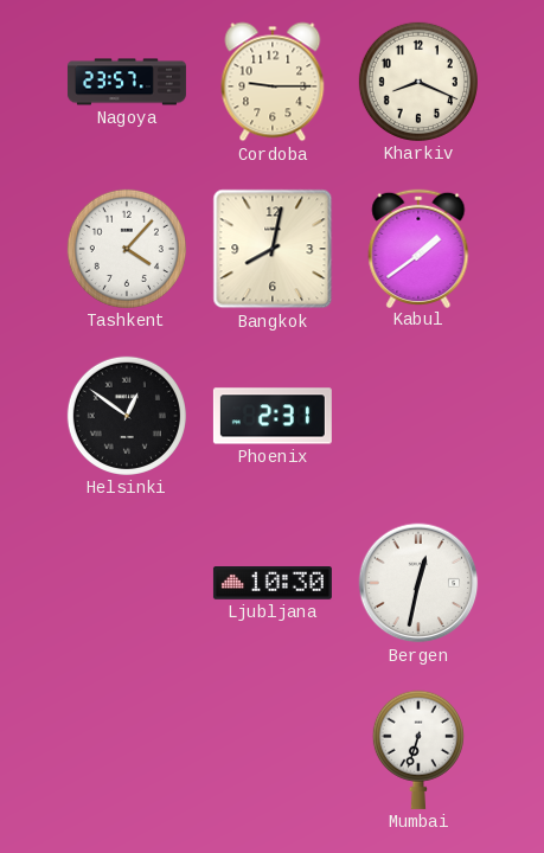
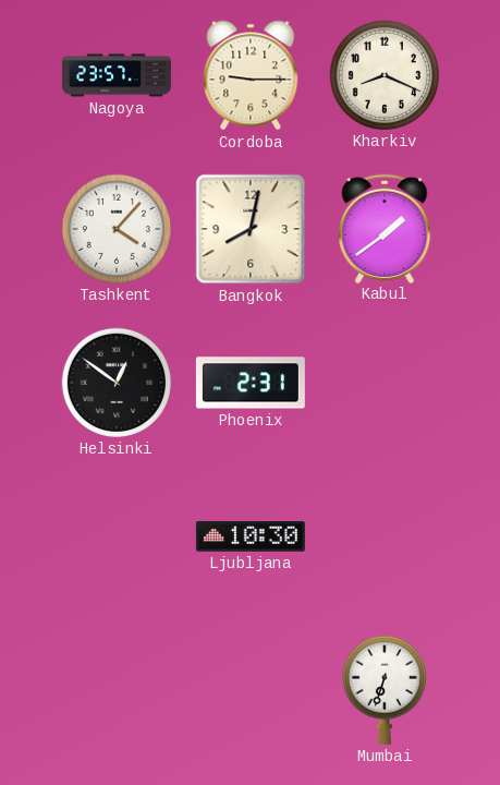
Bergen: 12:32 -> none
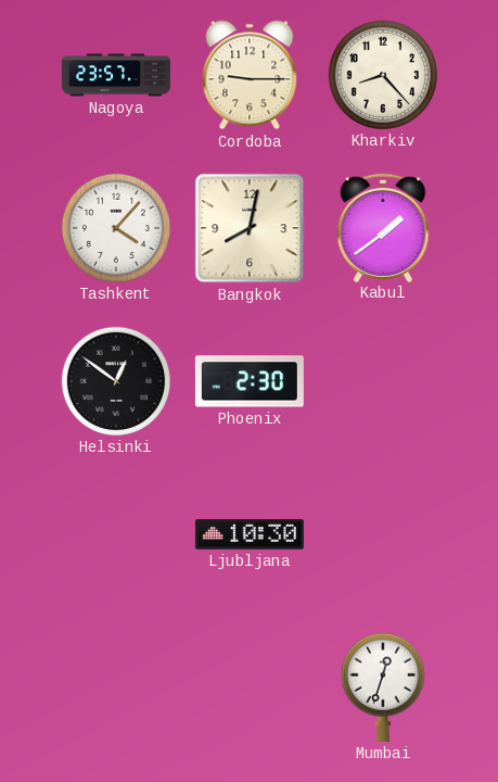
Kharkiv: 8:19 -> 8:23
Phoenix: 2:31 -> 2:30
Mumbai: 6:33 -> 12:33
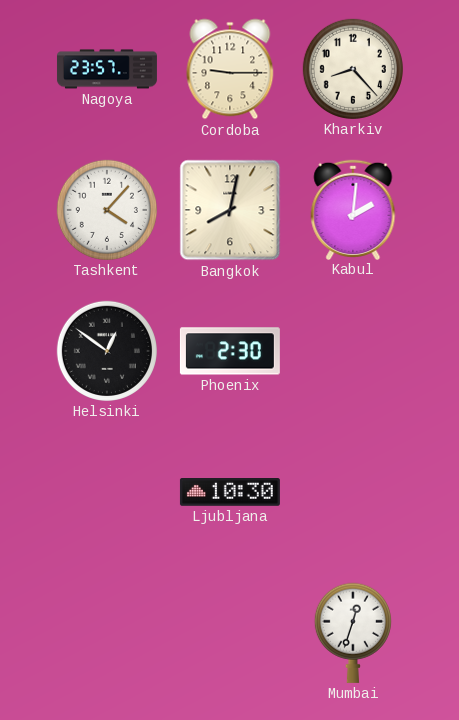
Kabul: 1:39 -> 2:01
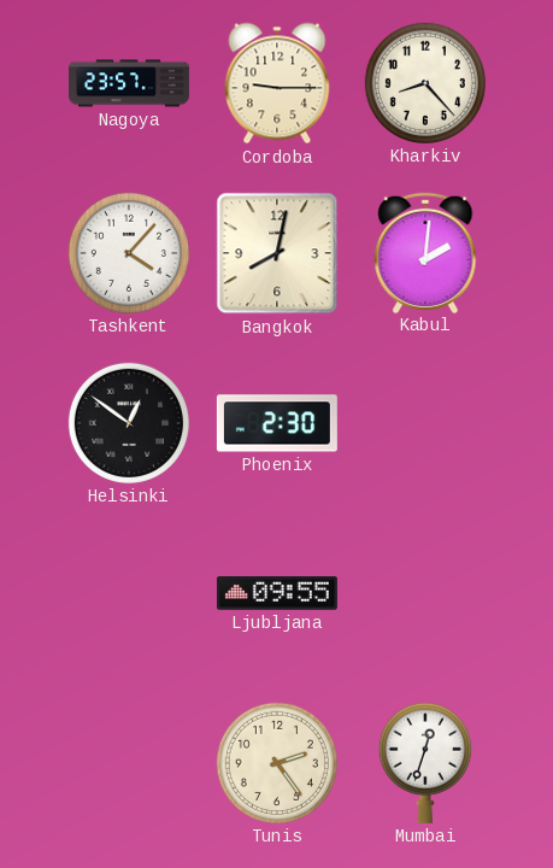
Ljubljana: 10:30 -> 09:55
Tunis: none -> 2:24
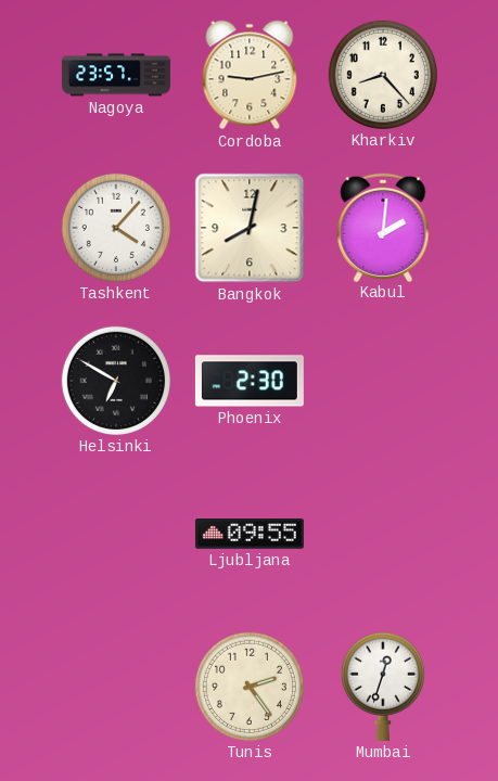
Cordoba: 9:15 -> 9:13
Helsinki: 12:51 -> 6:50
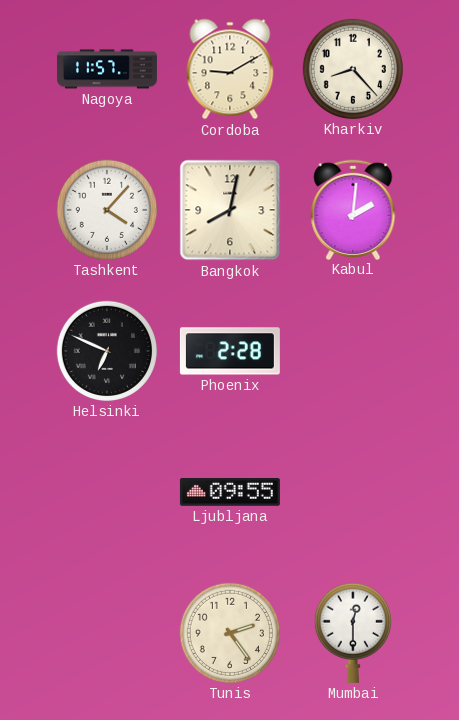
Nagoya: 23:57 -> 11:57
Cordoba: 9:13 -> 9:10
Helsinki: 6:50 -> 6:49
Phoenix: 2:30 -> 2:28
Mumbai: 12:33 -> 12:30
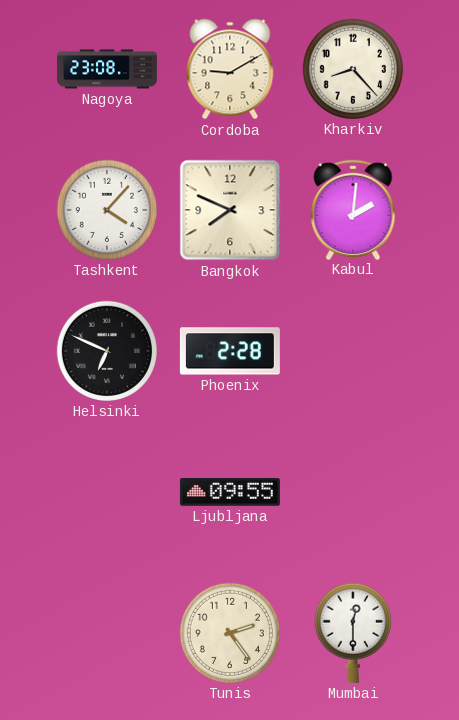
Nagoya: 11:57 -> 23:08
Bangkok: 8:02 -> 7:49
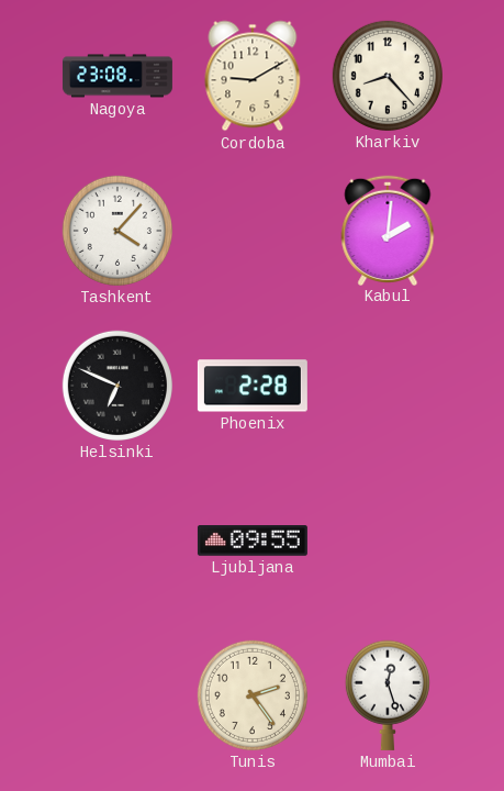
Bangkok: 7:49 -> none
Mumbai: 12:30 -> 12:27
